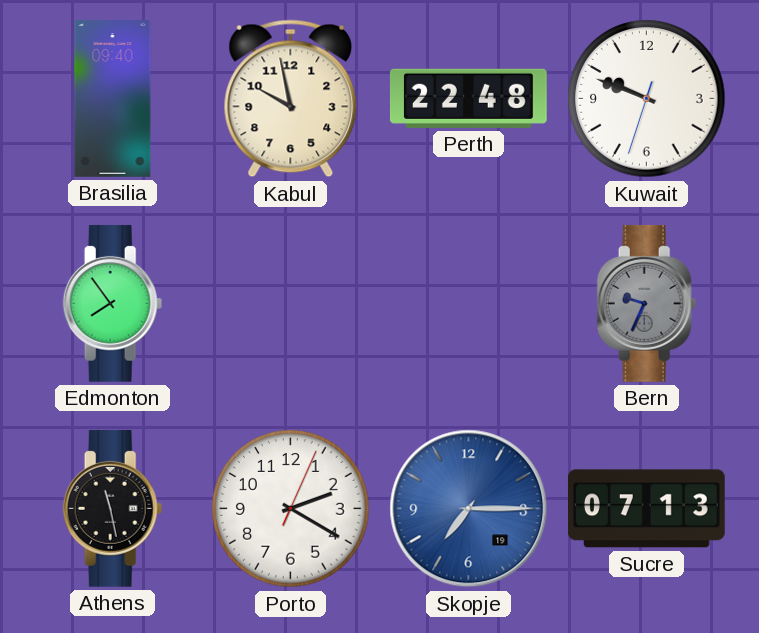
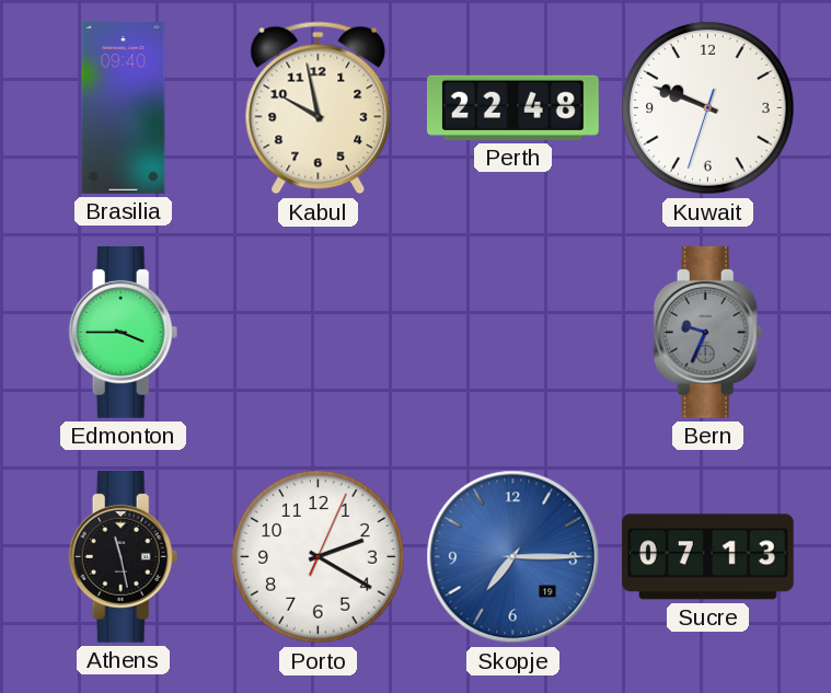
Edmonton: 7:54 -> 3:45
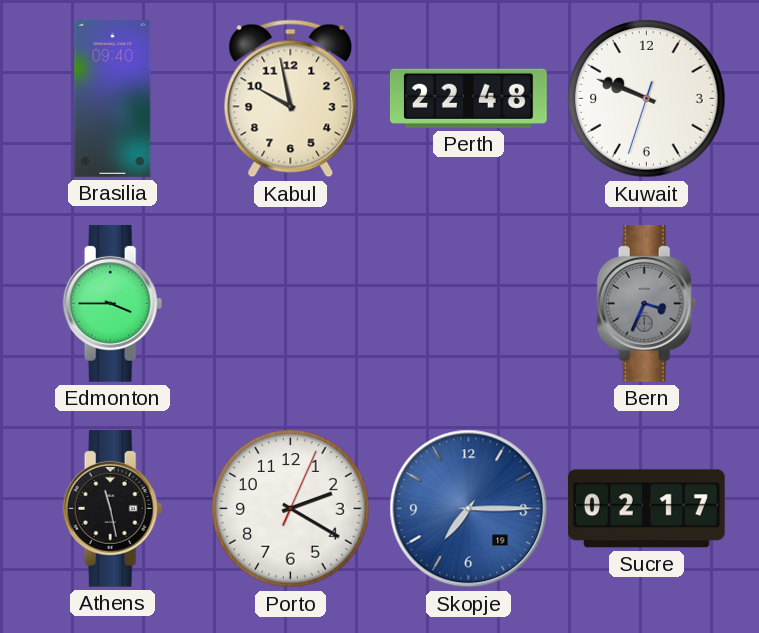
Bern: 9:34 -> 3:34
Sucre: 07:13 -> 02:17
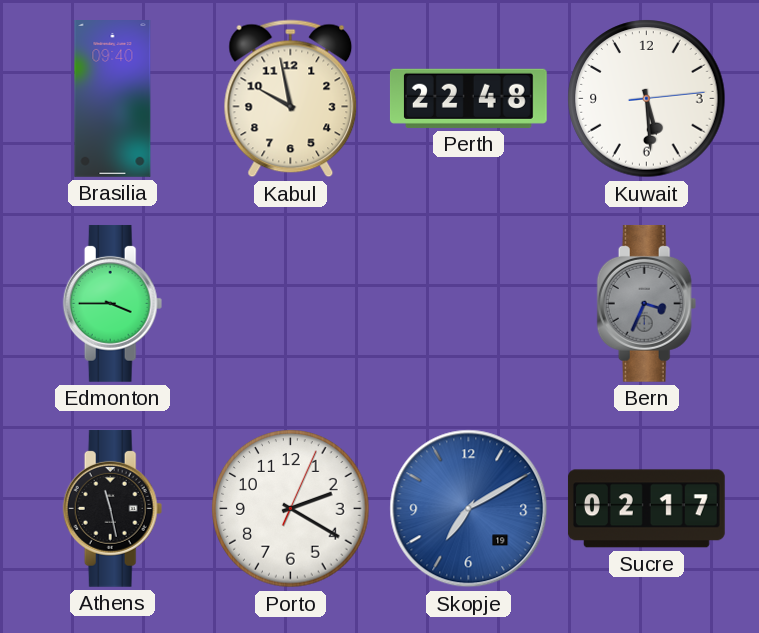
Kuwait: 9:48 -> 5:29
Skopje: 7:15 -> 7:10
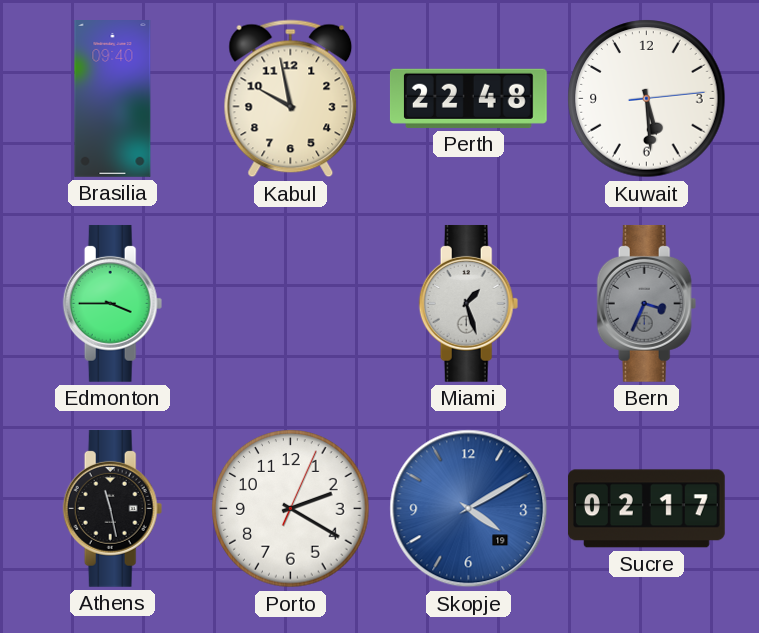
Miami: none -> 1:27
Skopje: 7:10 -> 4:10
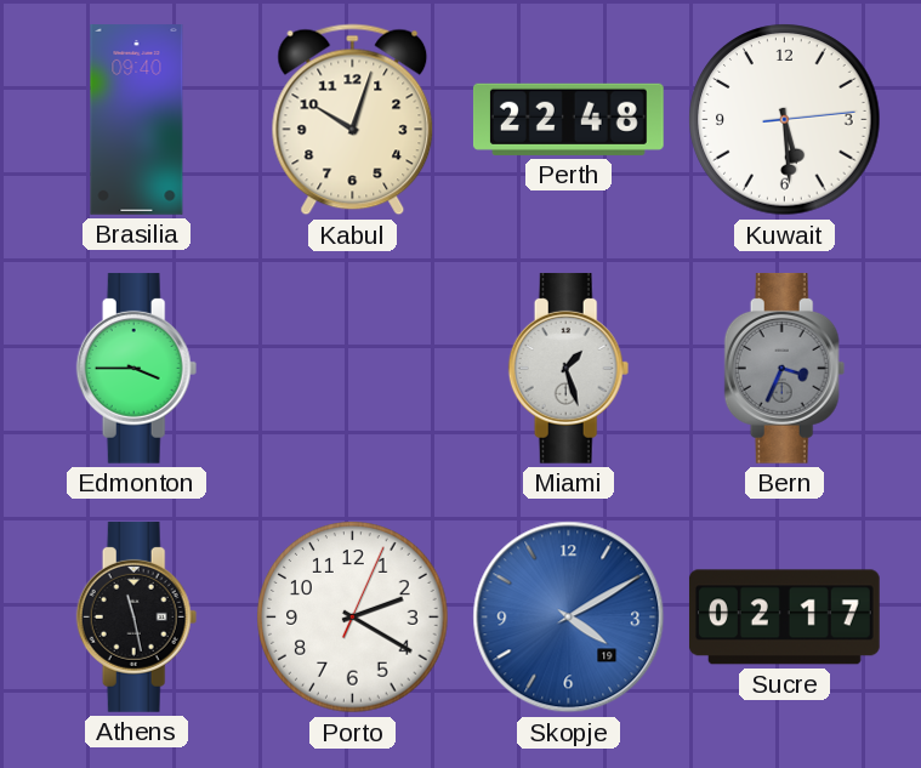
Kabul: 9:58 -> 10:03
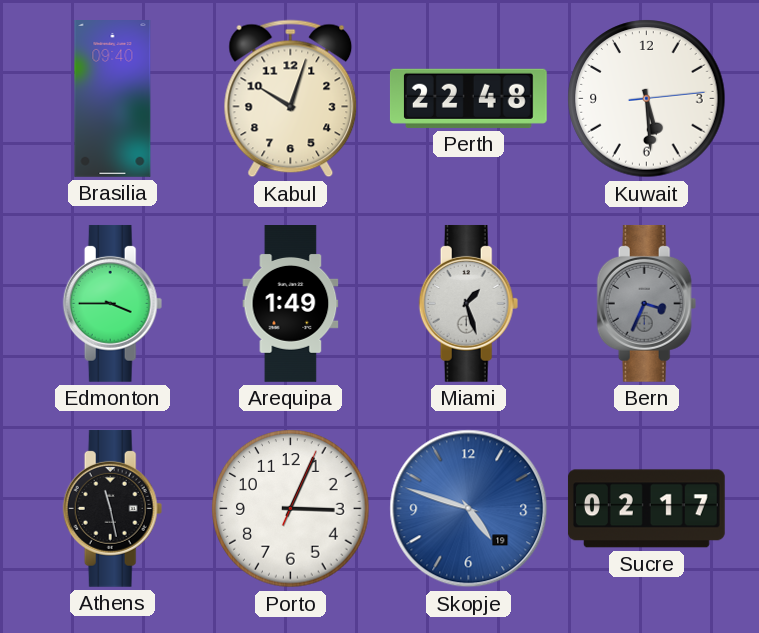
Arequipa: none -> 1:49
Porto: 2:20 -> 3:04
Skopje: 4:10 -> 4:48
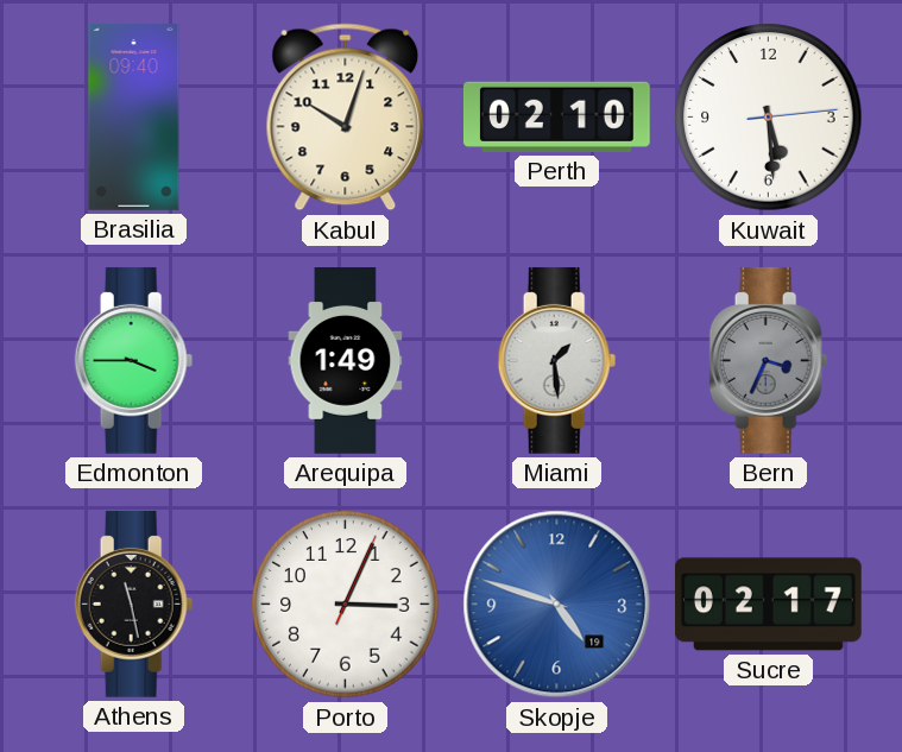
Perth: 22:48 -> 02:10
Miami: 1:27 -> 1:29
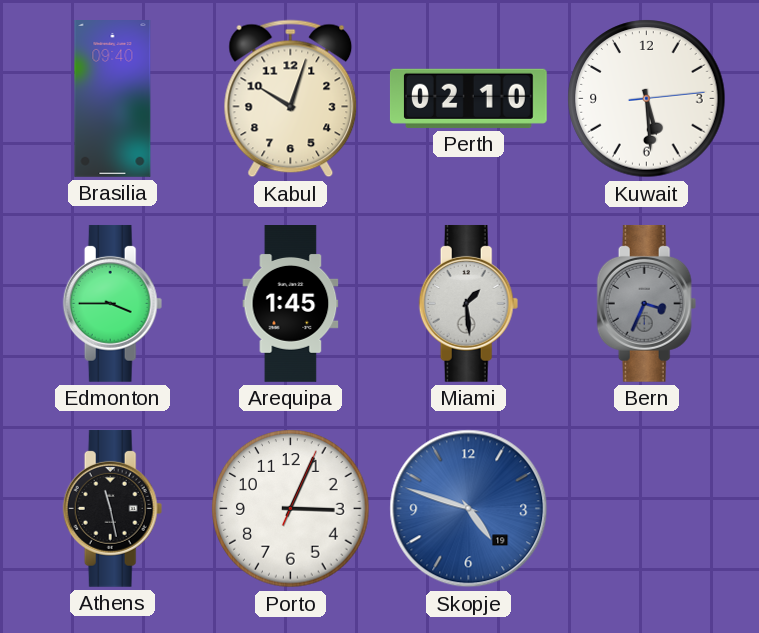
Arequipa: 1:49 -> 1:45
Sucre: 02:17 -> none
